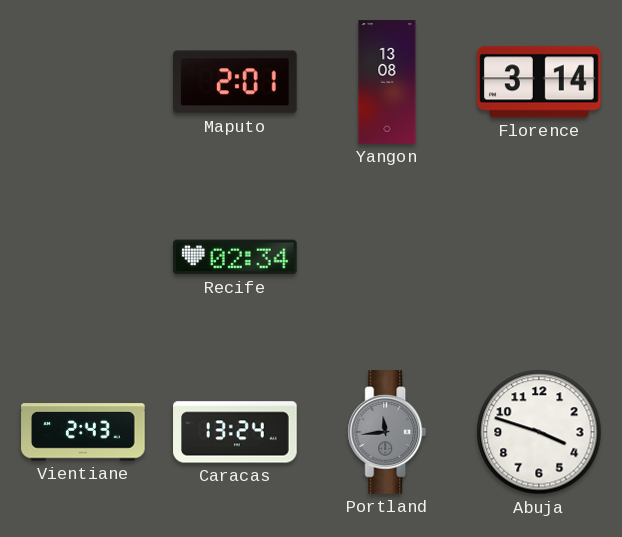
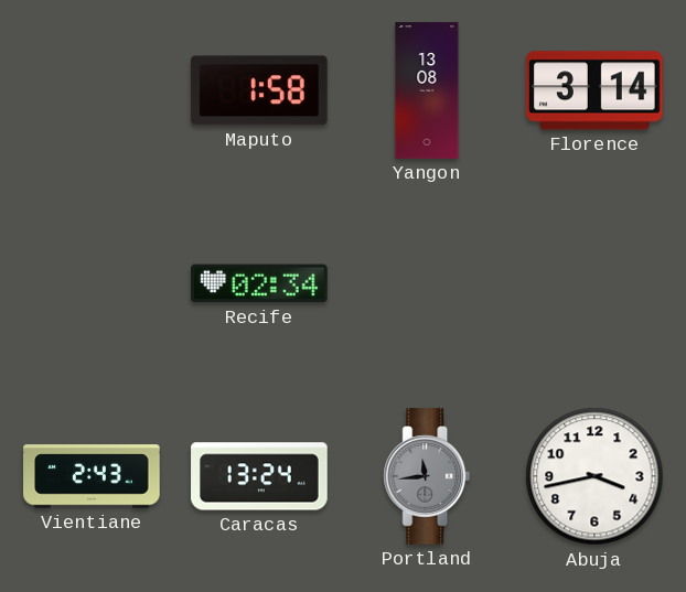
Maputo: 2:01 -> 1:58
Abuja: 3:48 -> 3:43
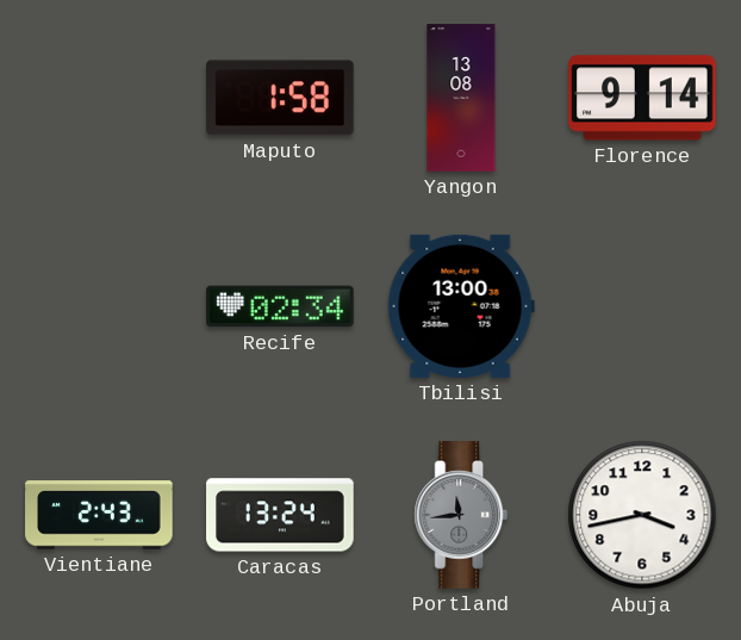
Florence: 3:14 -> 9:14
Tbilisi: none -> 13:00
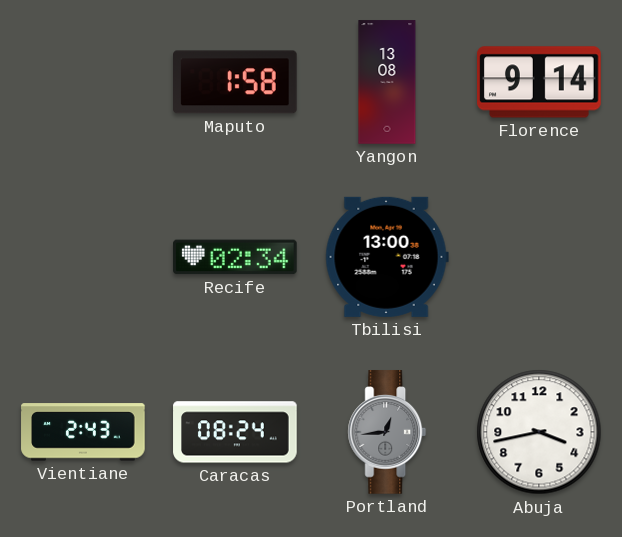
Caracas: 13:24 -> 08:24
Portland: 11:44 -> 12:44
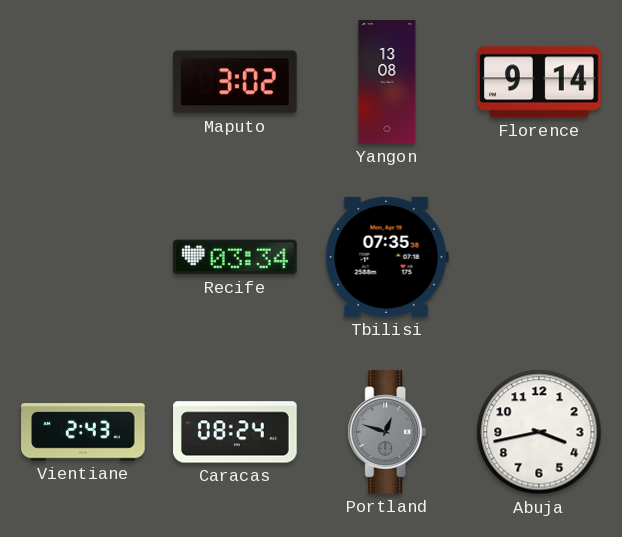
Maputo: 1:58 -> 3:02
Recife: 02:34 -> 03:34
Tbilisi: 13:00 -> 07:35
Portland: 12:44 -> 12:48
